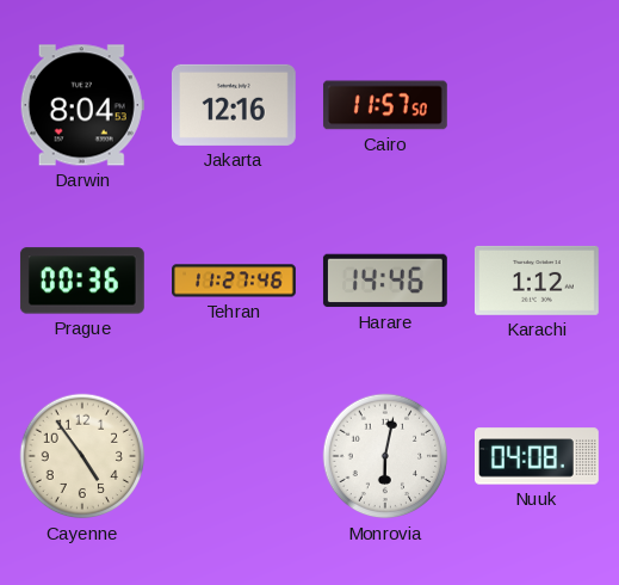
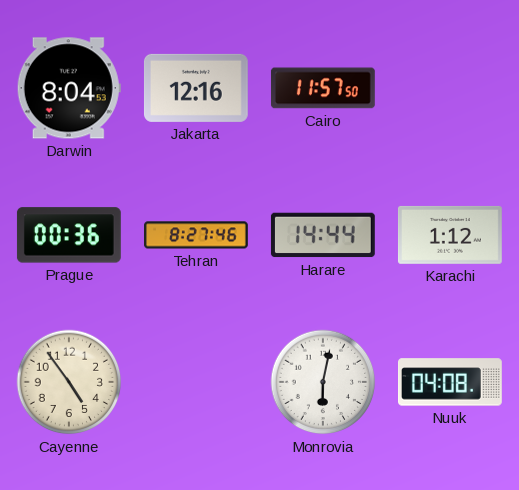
Tehran: 11:27 -> 8:27
Harare: 14:46 -> 14:44
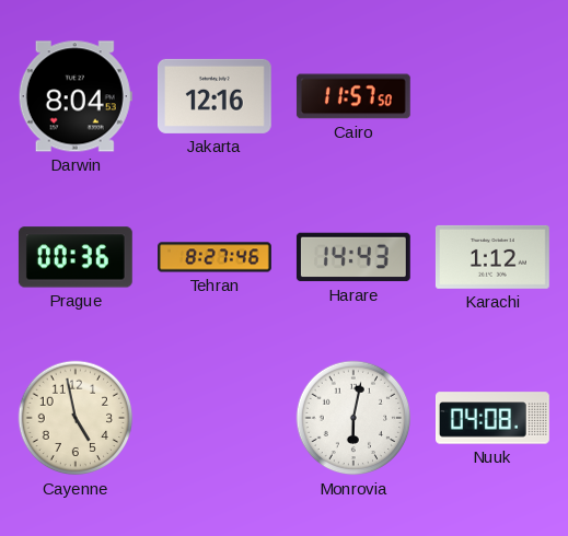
Harare: 14:44 -> 14:43
Cayenne: 4:54 -> 4:58
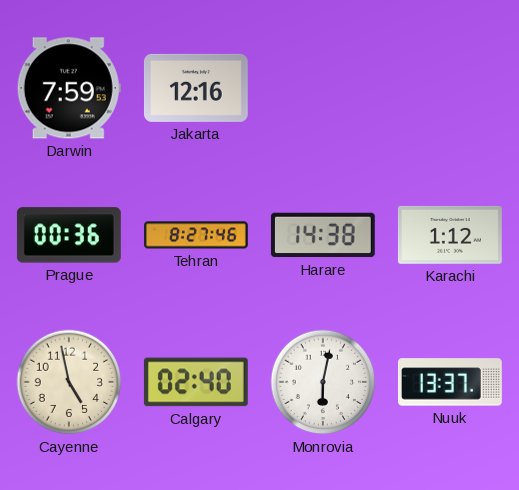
Darwin: 8:04 -> 7:59
Cairo: 11:57 -> none
Harare: 14:43 -> 14:38
Calgary: none -> 02:40
Nuuk: 04:08 -> 13:37
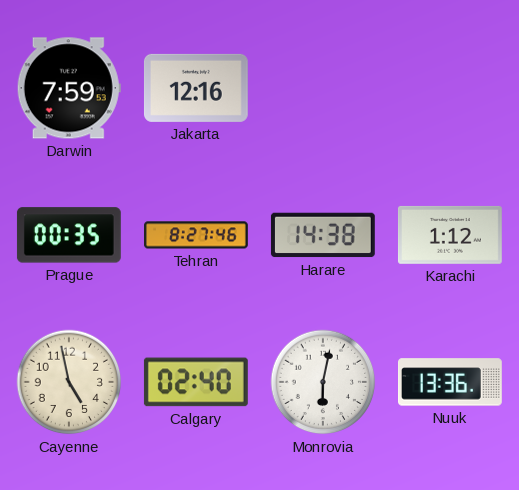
Prague: 00:36 -> 00:35
Nuuk: 13:37 -> 13:36
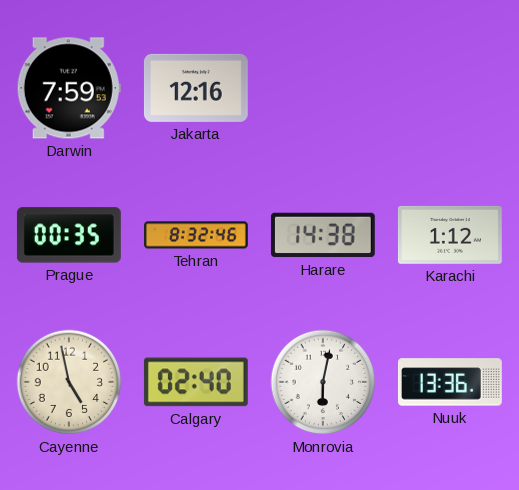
Tehran: 8:27 -> 8:32
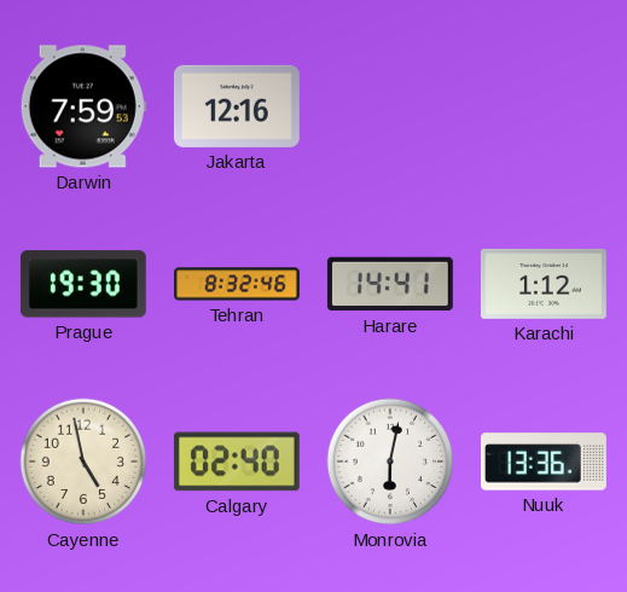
Prague: 00:35 -> 19:30
Harare: 14:38 -> 14:41
